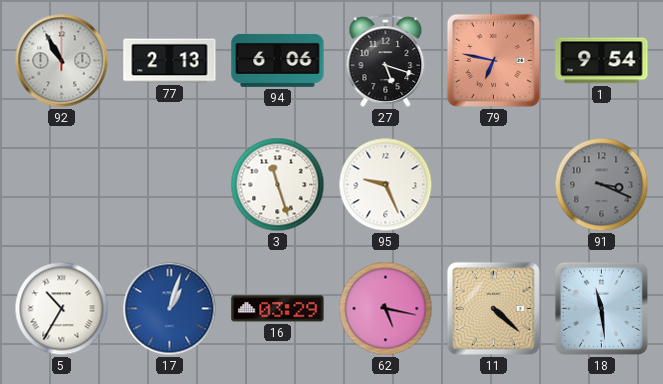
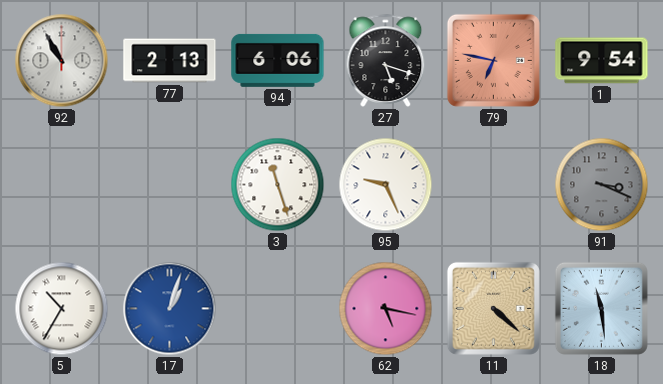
16: 03:29 -> none
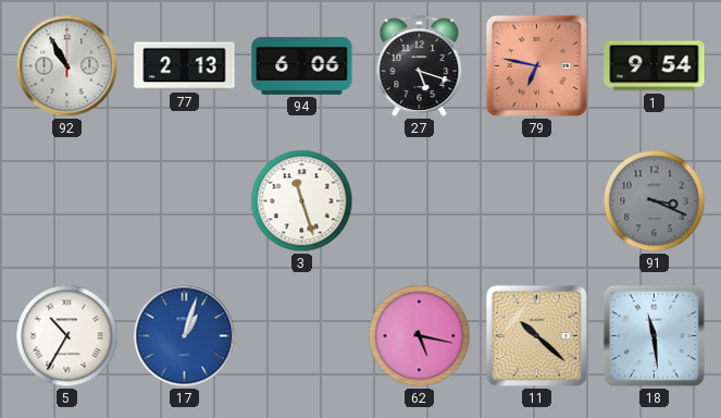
95: 9:26 -> none
11: 4:22 -> 10:22
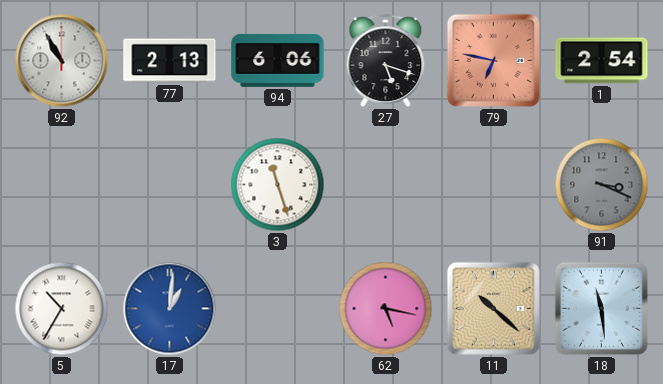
1: 9:54 -> 2:54
17: 1:03 -> 1:01
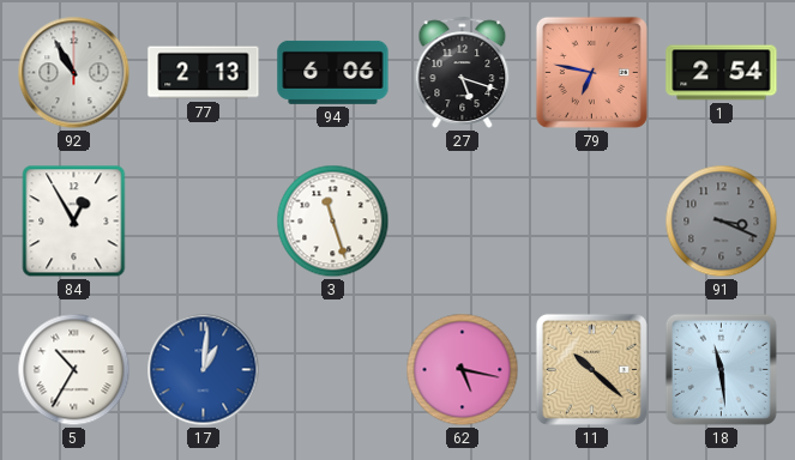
84: none -> 12:55
